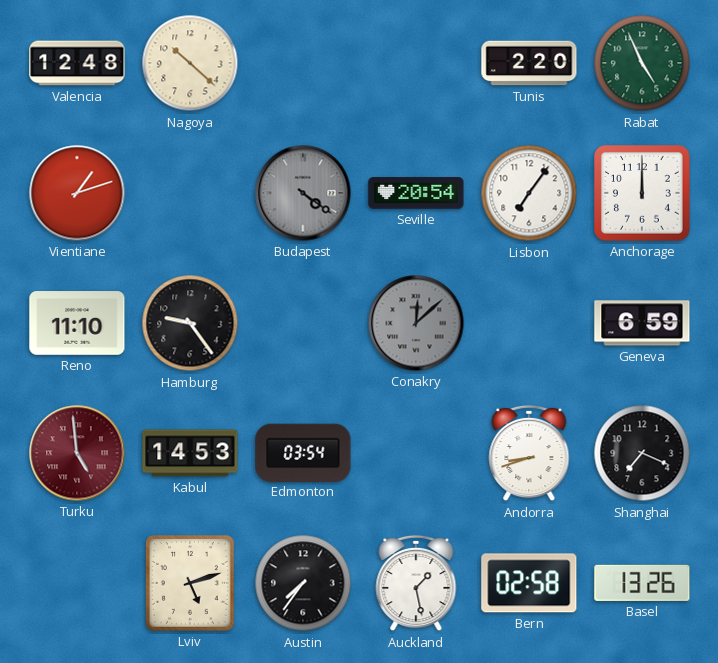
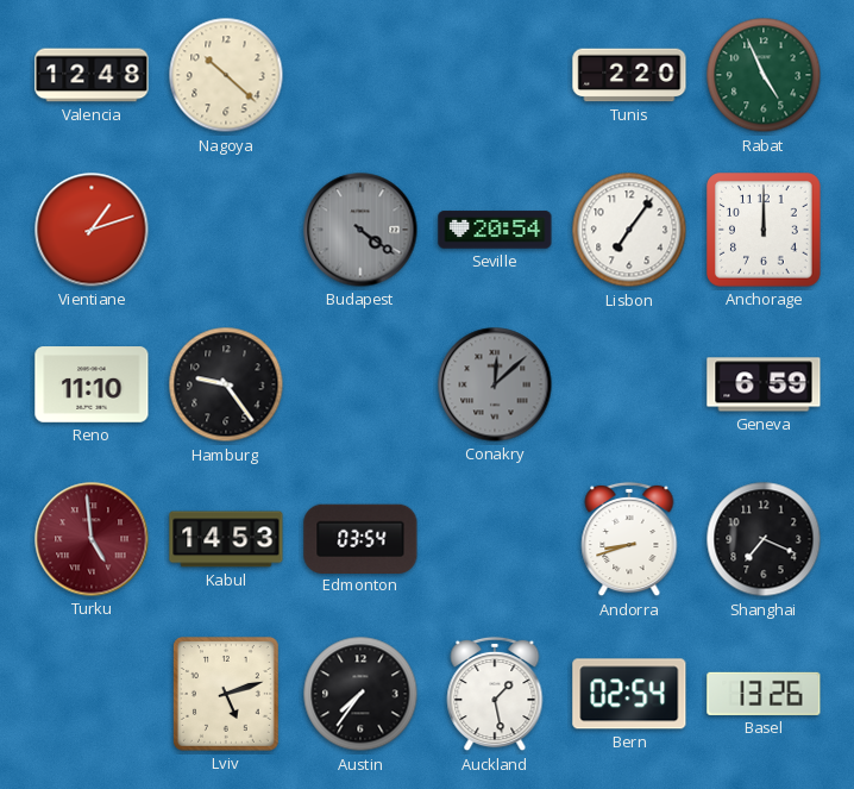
Bern: 02:58 -> 02:54
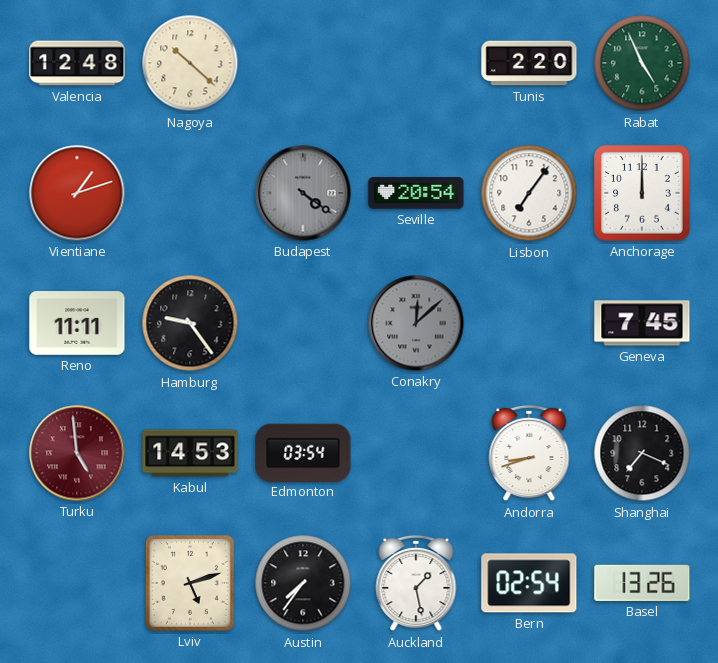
Reno: 11:10 -> 11:11
Geneva: 6:59 -> 7:45
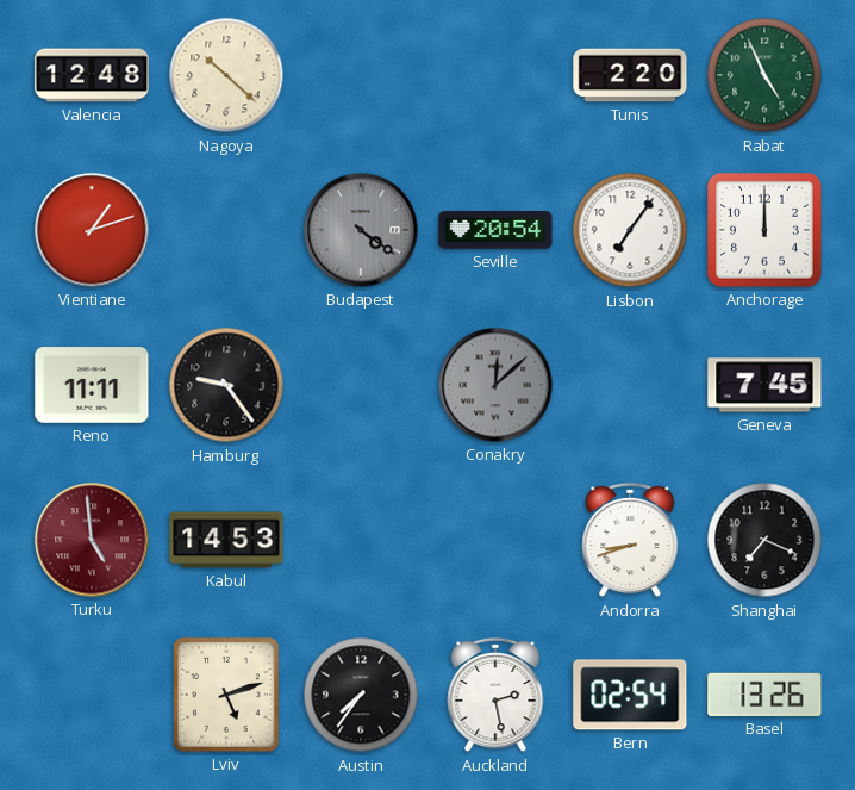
Edmonton: 03:54 -> none
Auckland: 1:28 -> 2:28
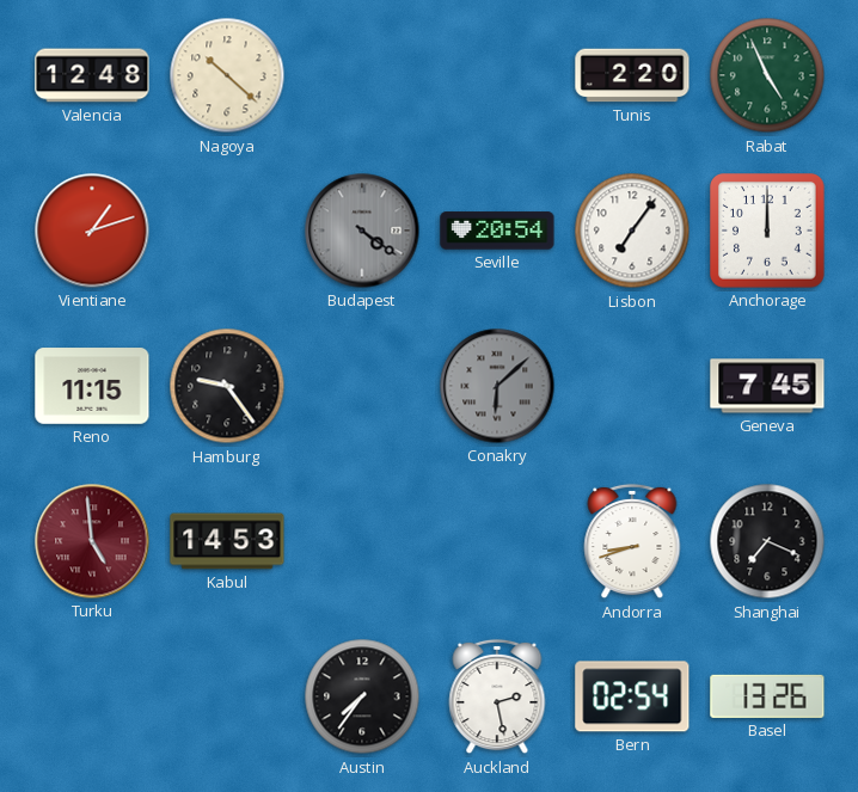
Reno: 11:11 -> 11:15
Conakry: 12:08 -> 6:08
Lviv: 5:12 -> none
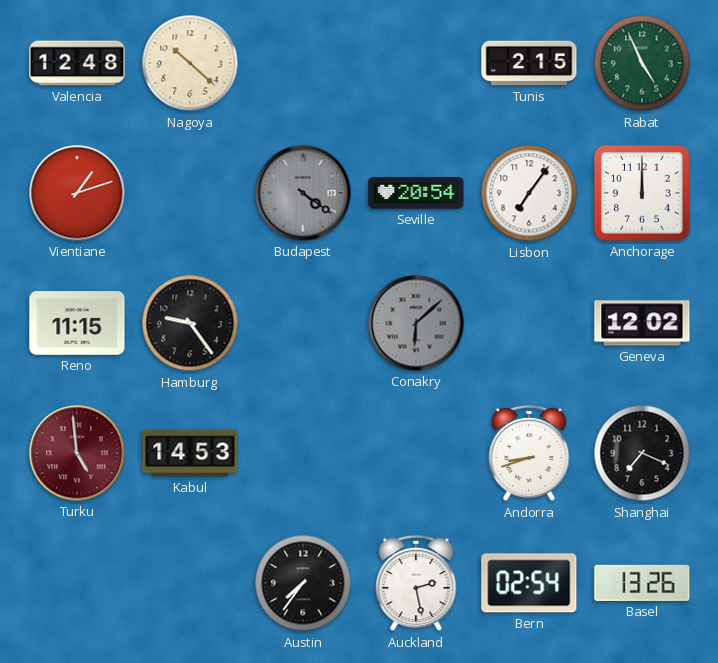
Tunis: 2:20 -> 2:15
Geneva: 7:45 -> 12:02
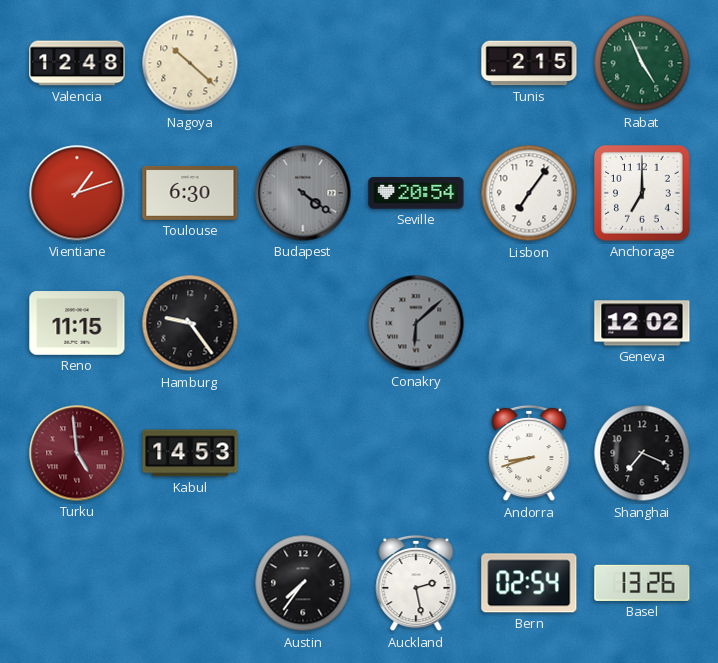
Toulouse: none -> 6:30
Anchorage: 12:00 -> 7:00
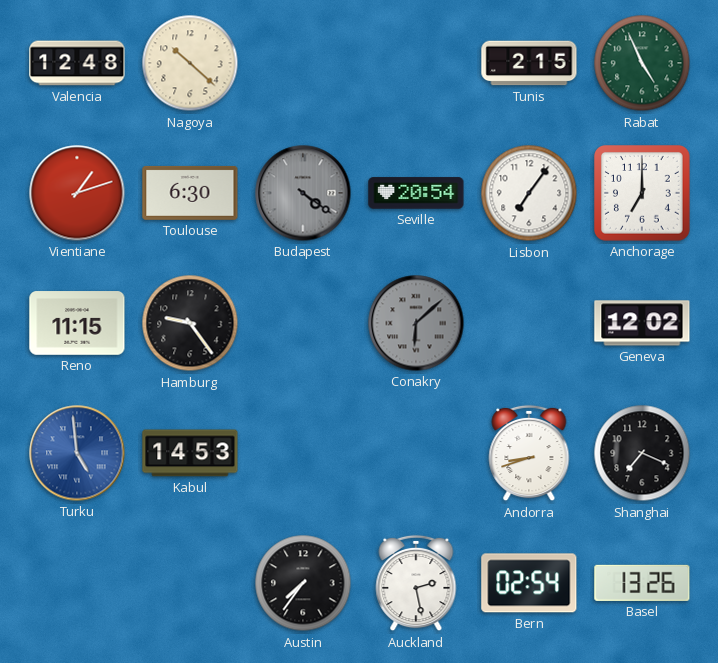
Turku dial: burgundy -> blue
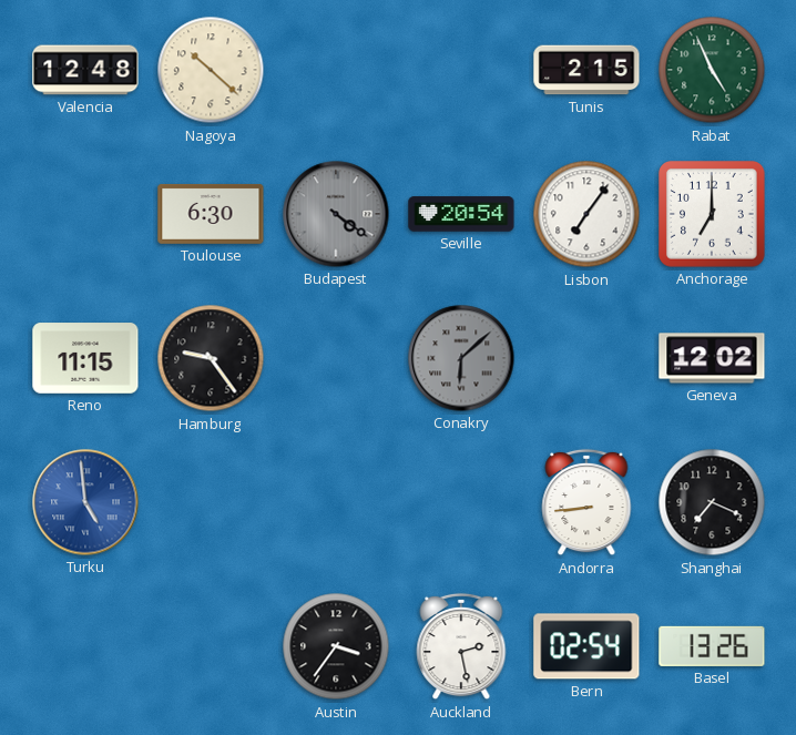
Vientiane: 1:12 -> none
Kabul: 14:53 -> none
Andorra: 8:42 -> 8:44
Austin: 7:36 -> 3:36
